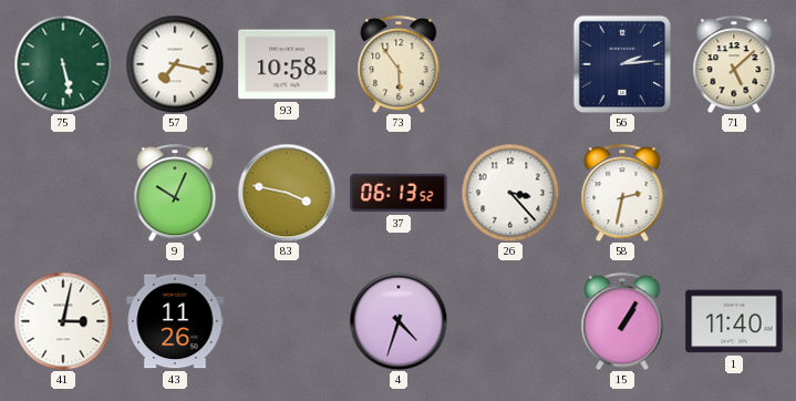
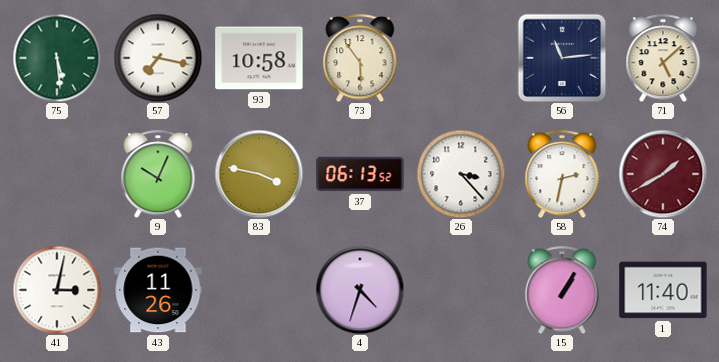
75: 5:28 -> 5:29
56: 2:14 -> 11:14
74: none -> 1:40
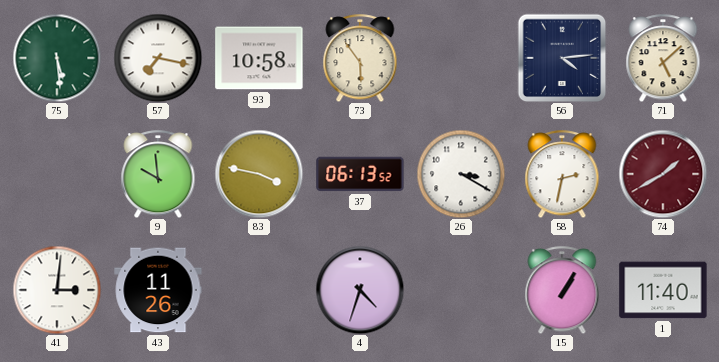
56: 11:14 -> 4:14
9: 10:04 -> 9:59
26: 3:23 -> 3:20
41: 3:02 -> 3:01
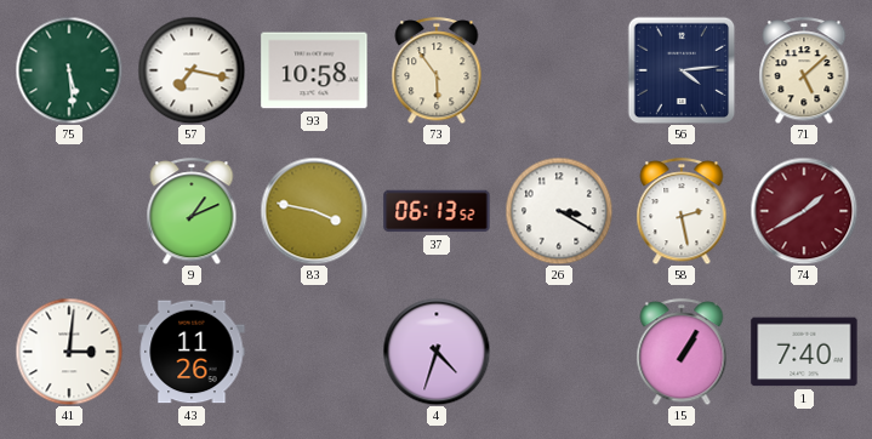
9: 9:59 -> 1:11
58: 2:32 -> 2:28
1: 11:40 -> 7:40
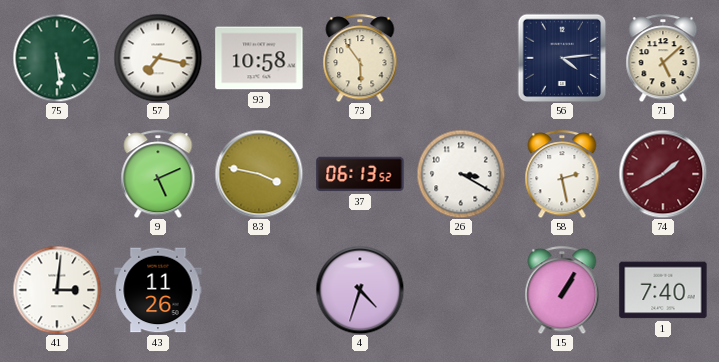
9: 1:11 -> 5:11
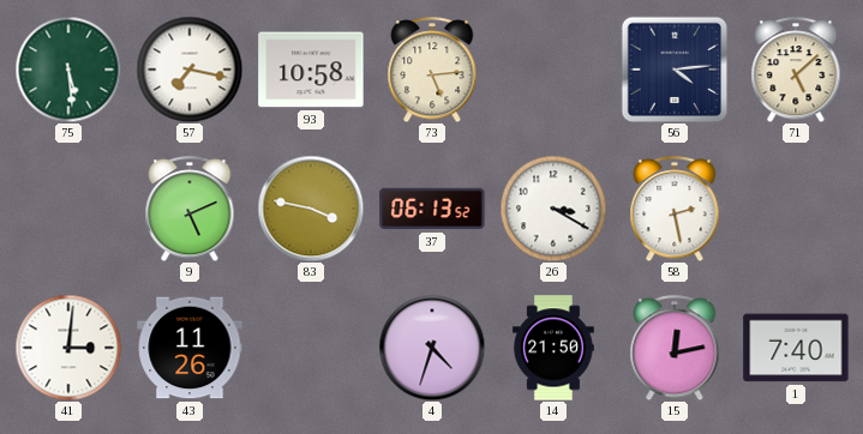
73: 5:54 -> 5:14
74: 1:40 -> none
14: none -> 21:50
15: 1:05 -> 12:13
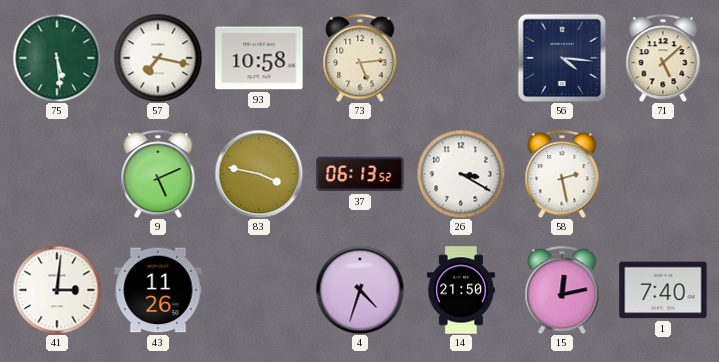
56: 4:14 -> 4:16
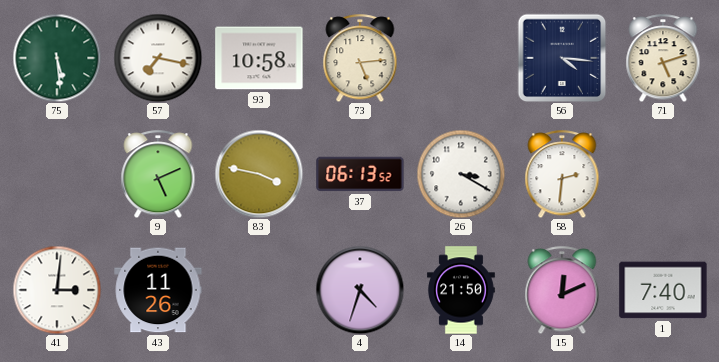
71: 5:08 -> 5:12
58: 2:28 -> 2:31
15: 12:13 -> 12:11
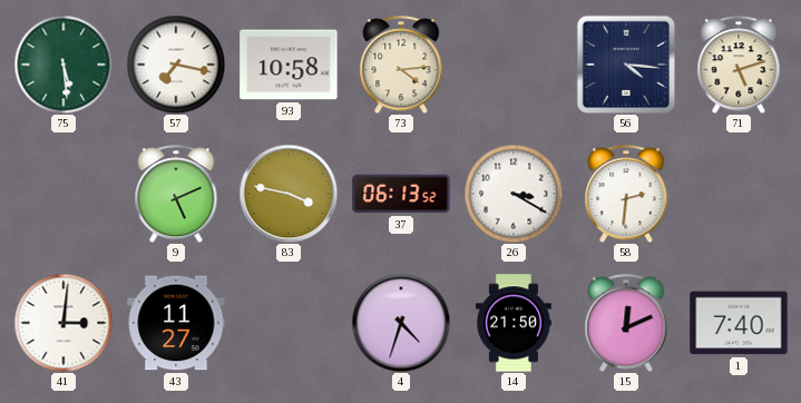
73: 5:14 -> 4:14
43: 11:26 -> 11:27
